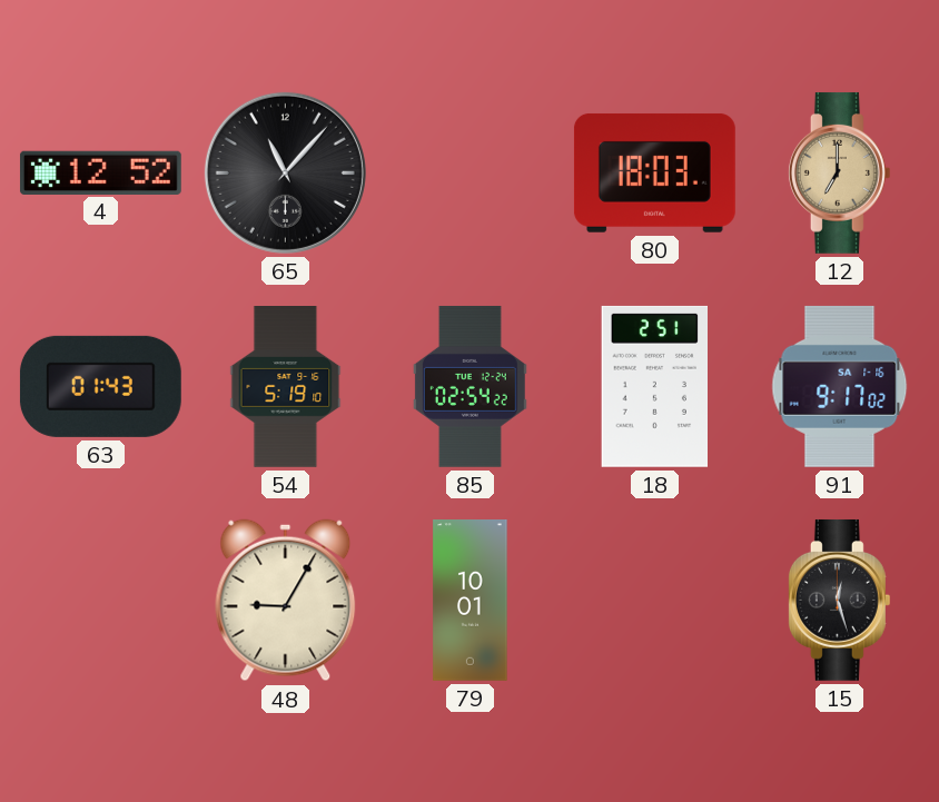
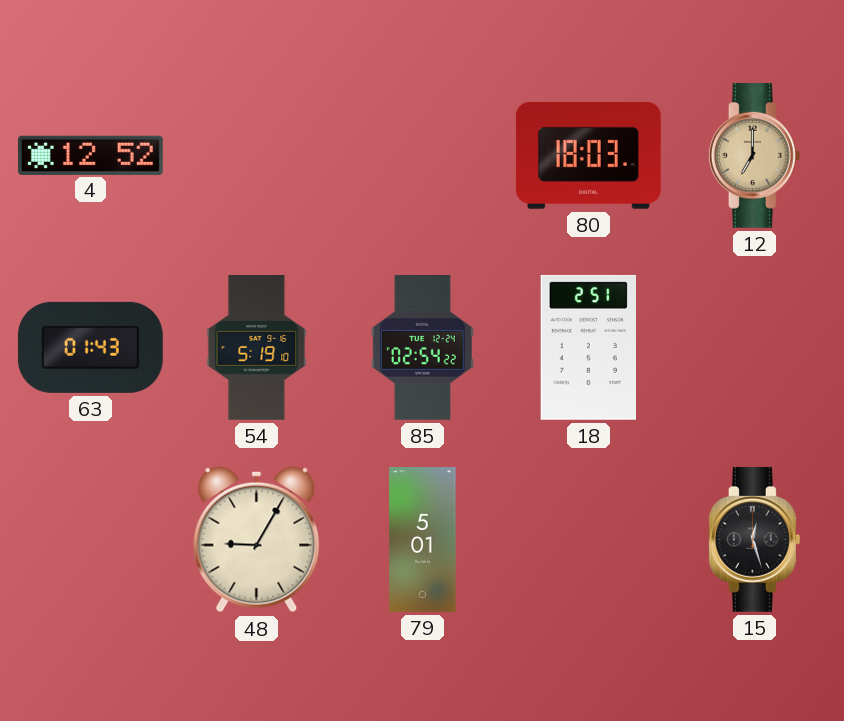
65: 11:07 -> none
91: 9:17 -> none
79: 10:01 -> 5:01
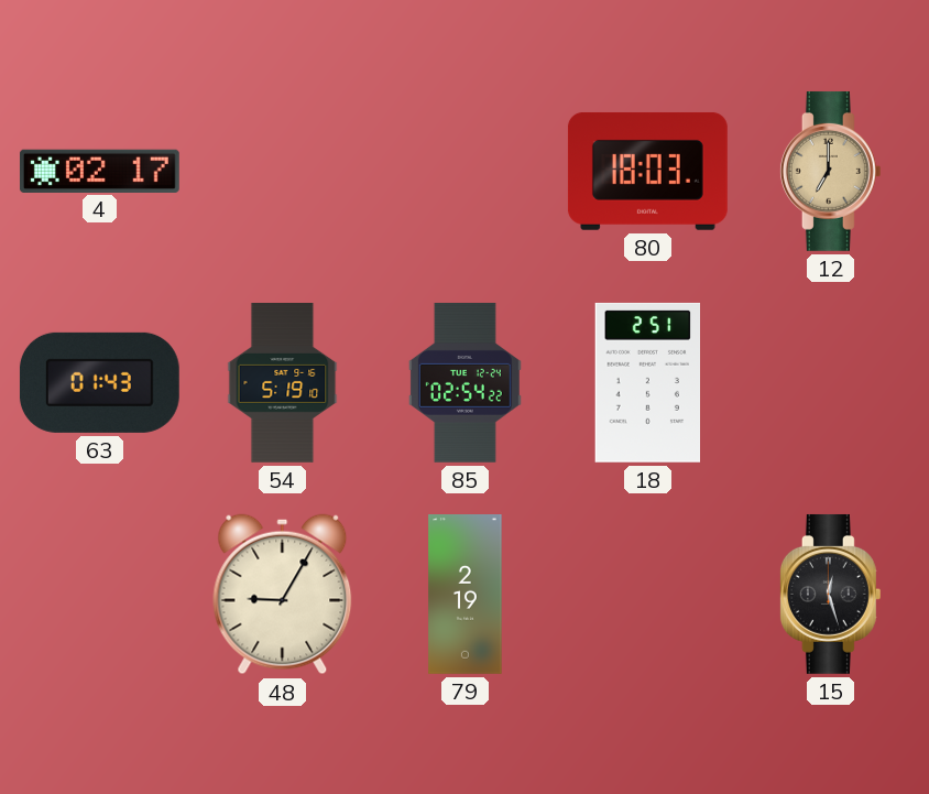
4: 12:52 -> 02:17
79: 5:01 -> 2:19
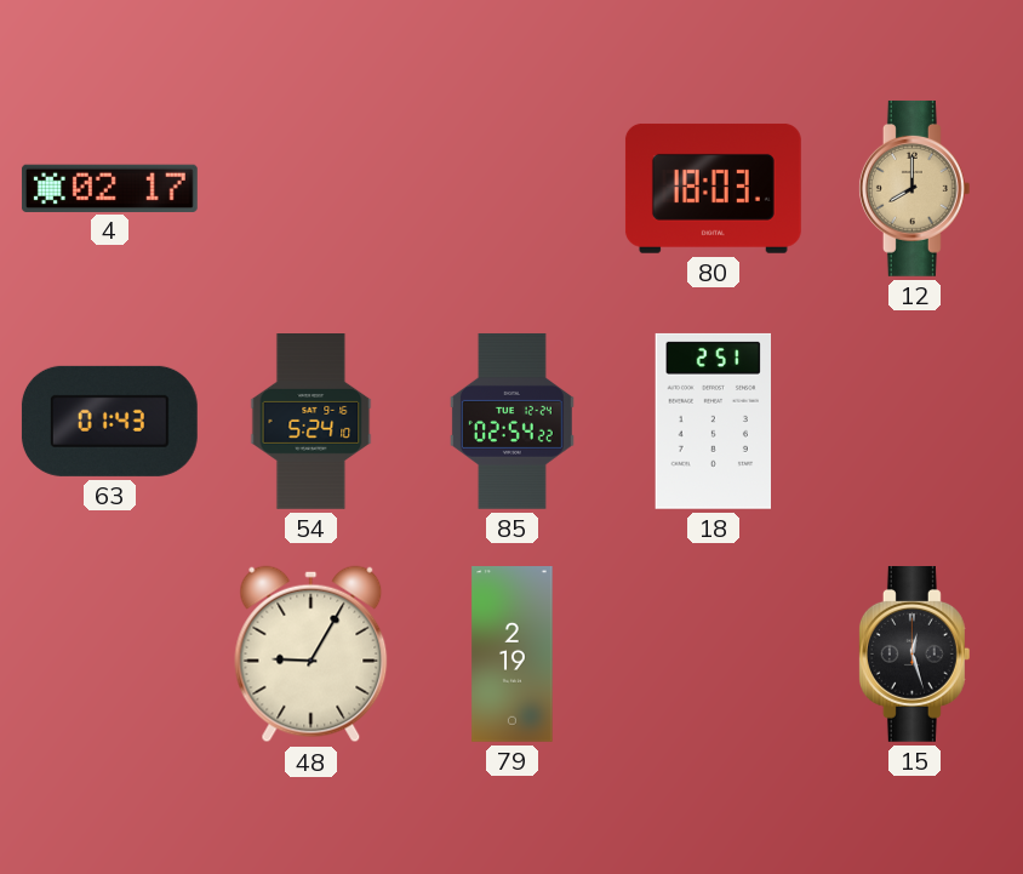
12: 7:00 -> 8:00
54: 5:19 -> 5:24
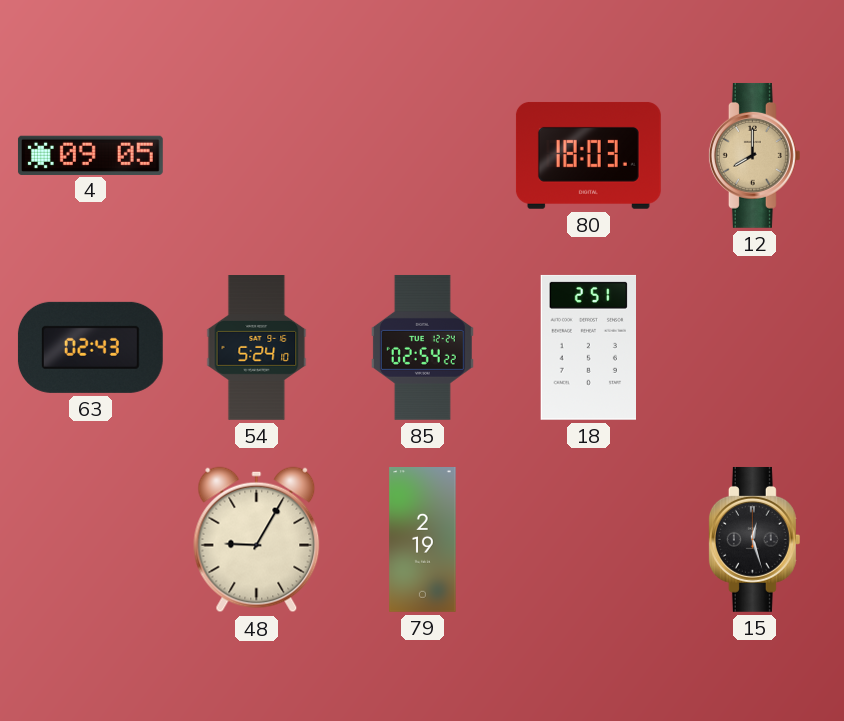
4: 02:17 -> 09:05
63: 01:43 -> 02:43
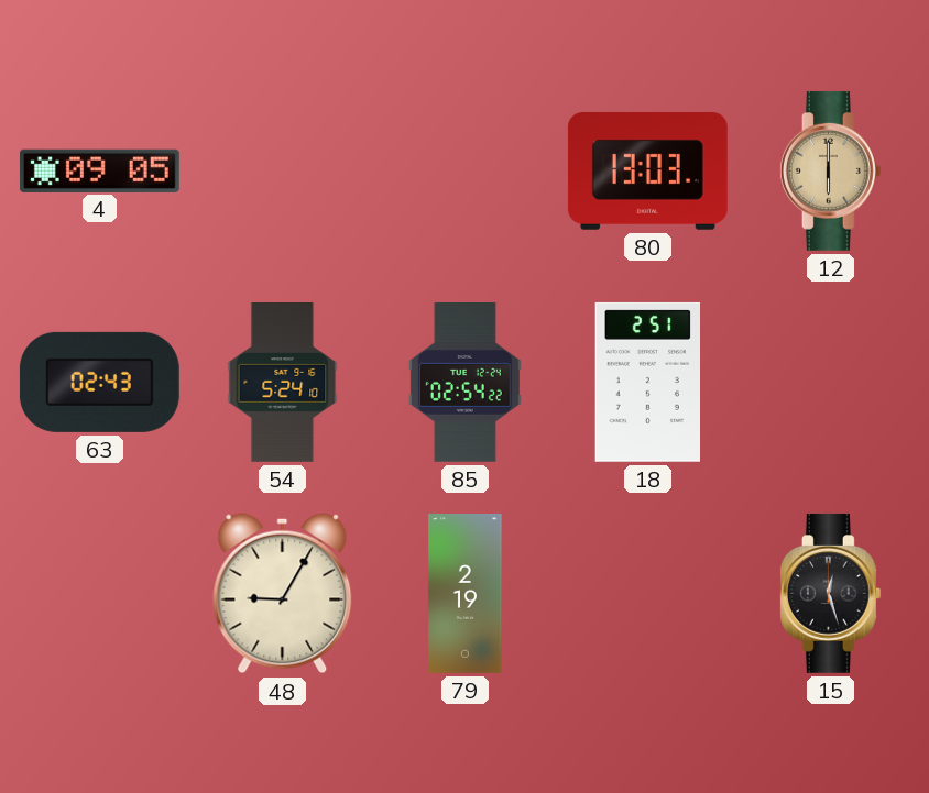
80: 18:03 -> 13:03
12: 8:00 -> 6:00
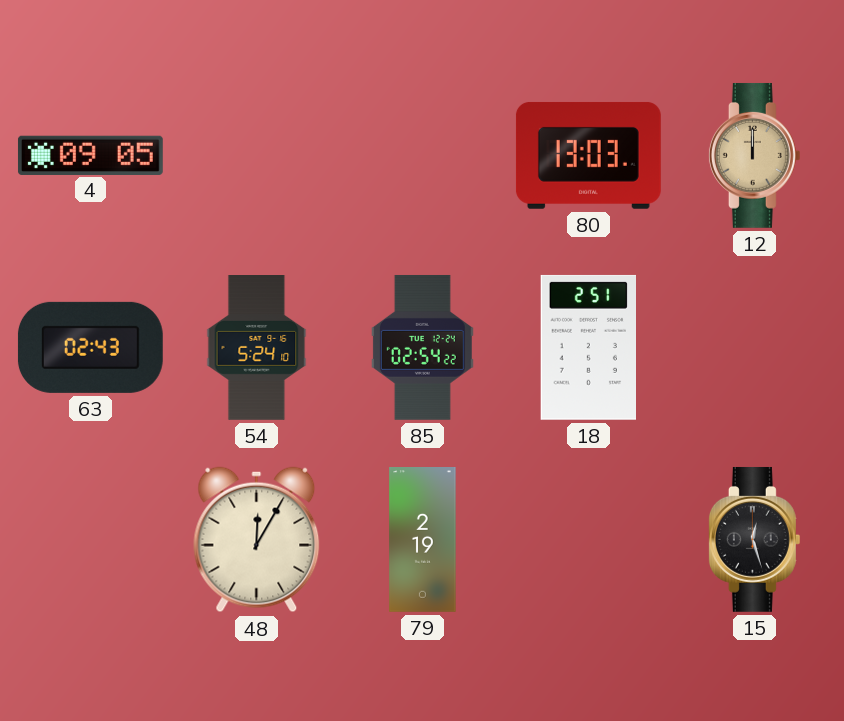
12: 6:00 -> 12:00
48: 9:05 -> 12:05
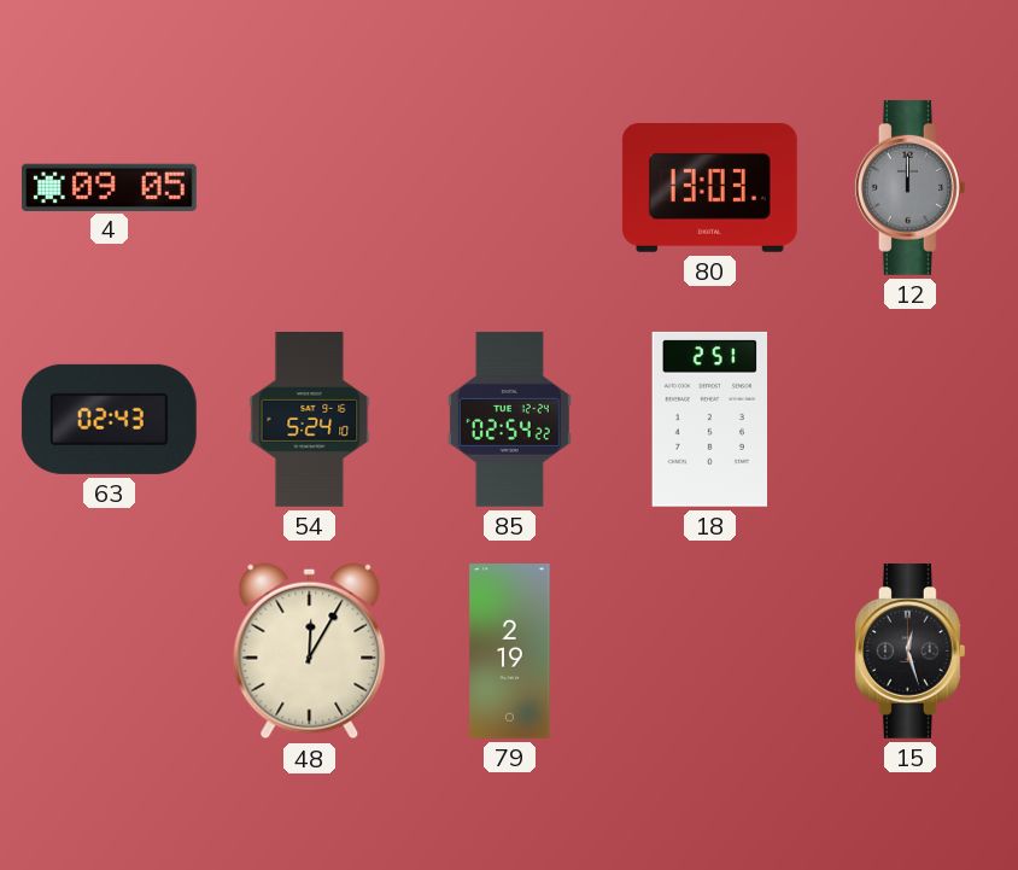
12 dial: champagne -> grey
